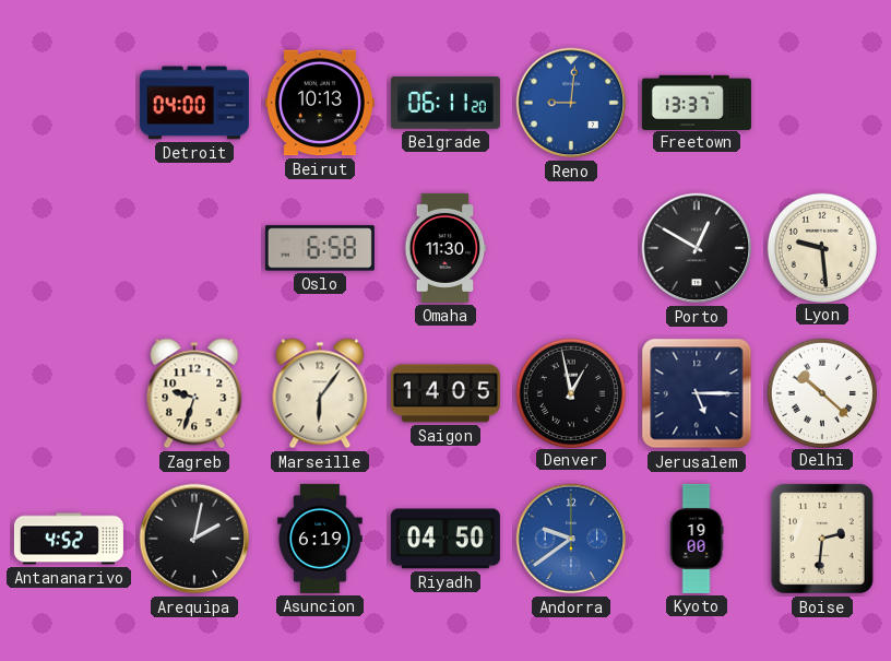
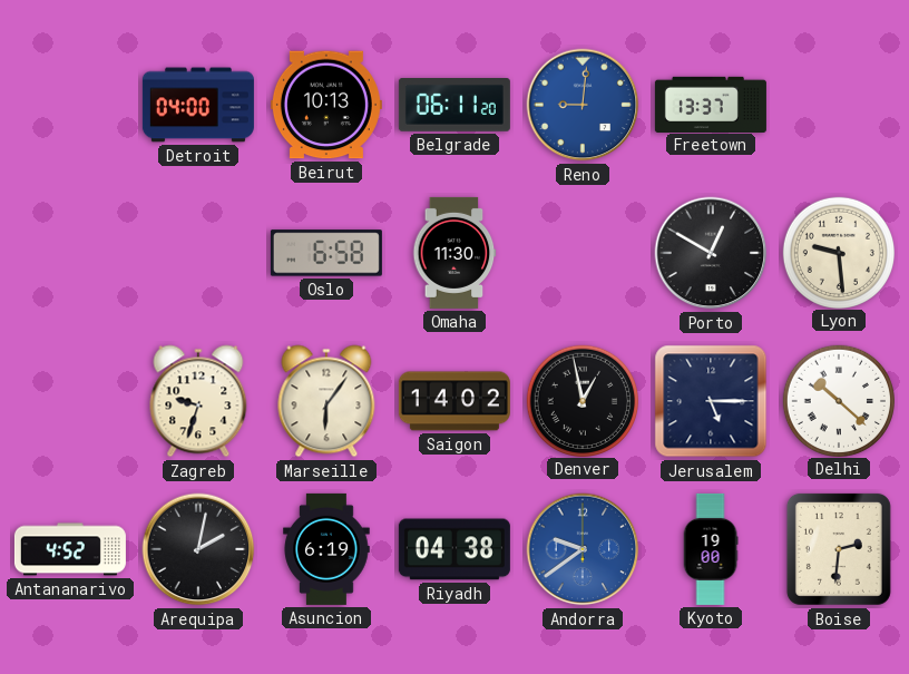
Saigon: 14:05 -> 14:02
Riyadh: 04:50 -> 04:38
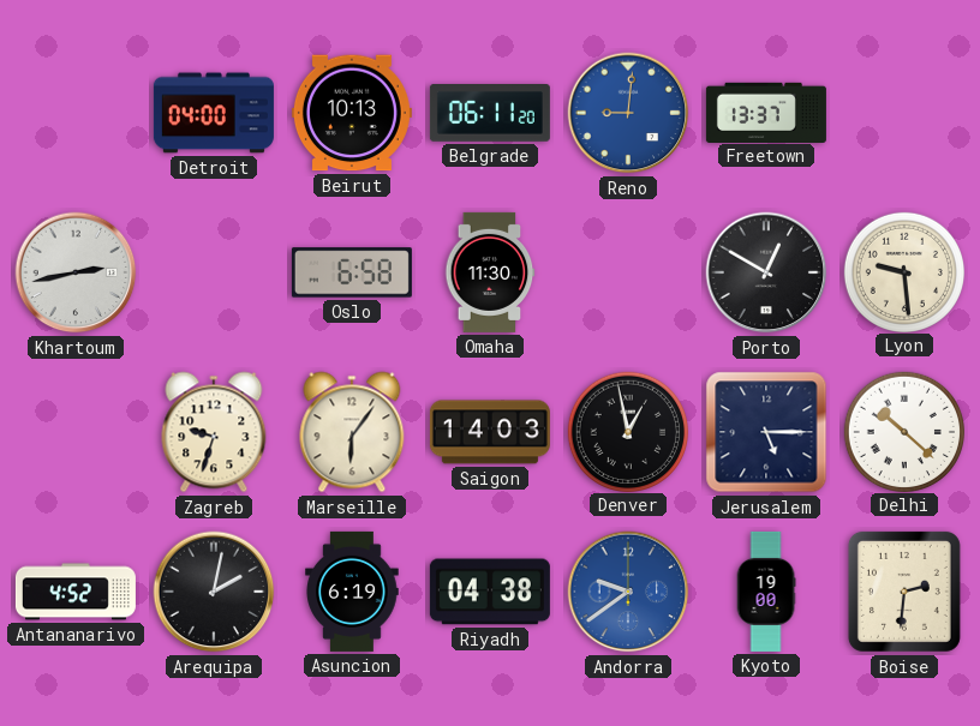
Khartoum: none -> 2:43
Saigon: 14:02 -> 14:03
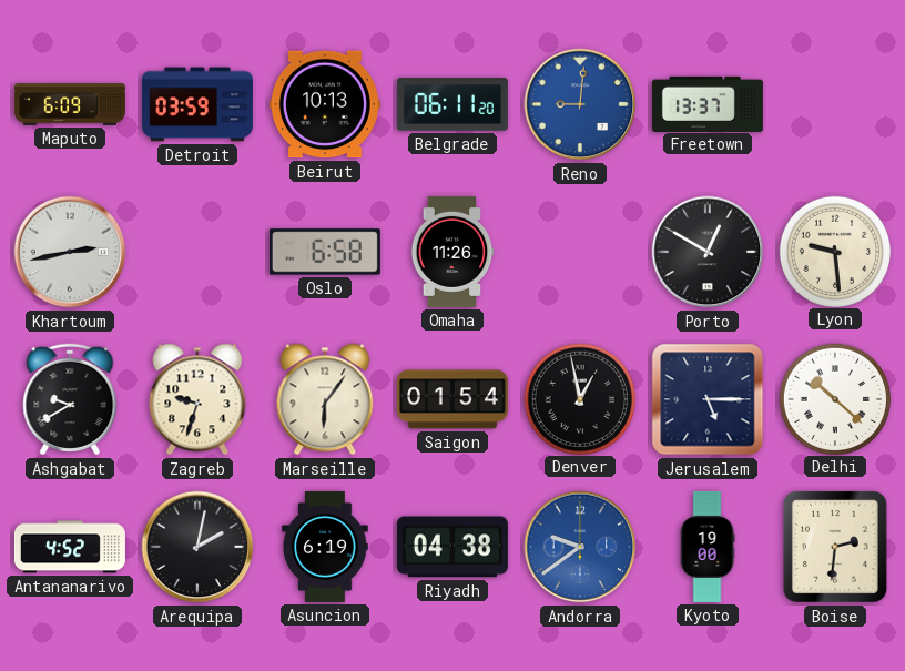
Maputo: none -> 6:09
Detroit: 04:00 -> 03:59
Omaha: 11:30 -> 11:26
Ashgabat: none -> 9:40
Saigon: 14:03 -> 01:54
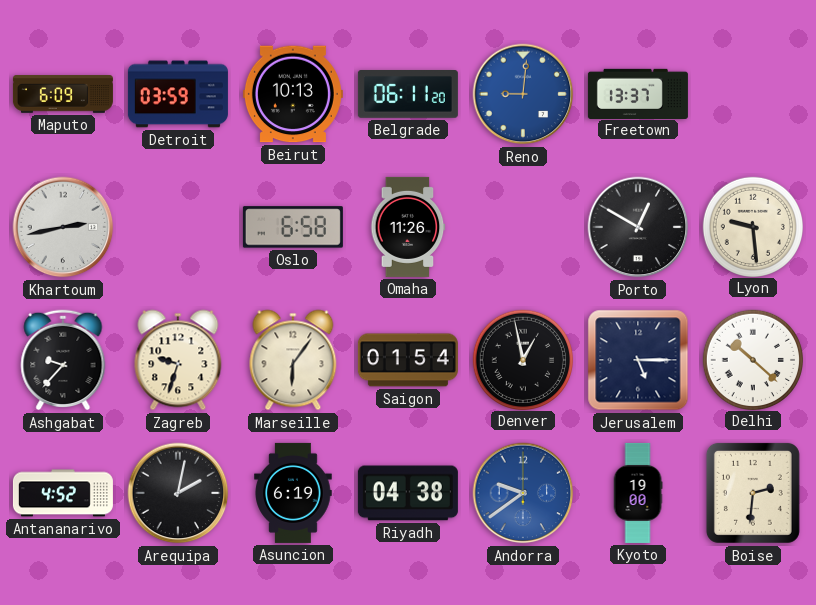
Ashgabat: 9:40 -> 9:37
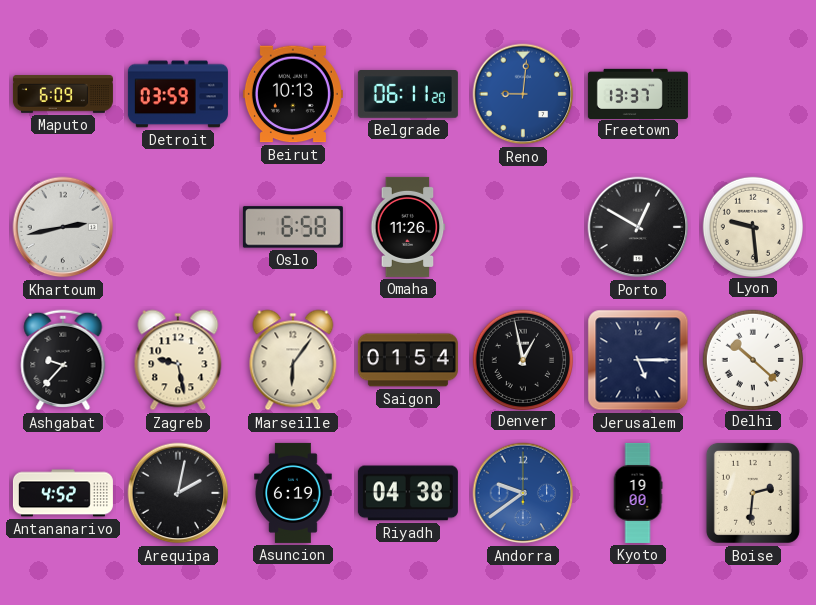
Zagreb: 9:33 -> 9:28
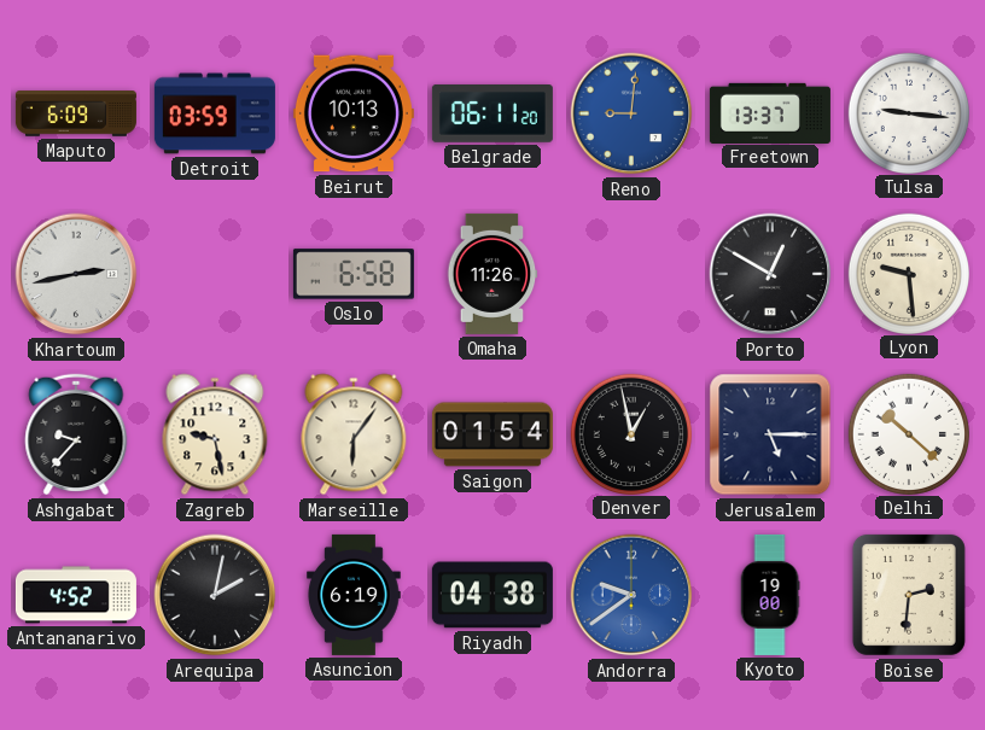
Tulsa: none -> 9:16
